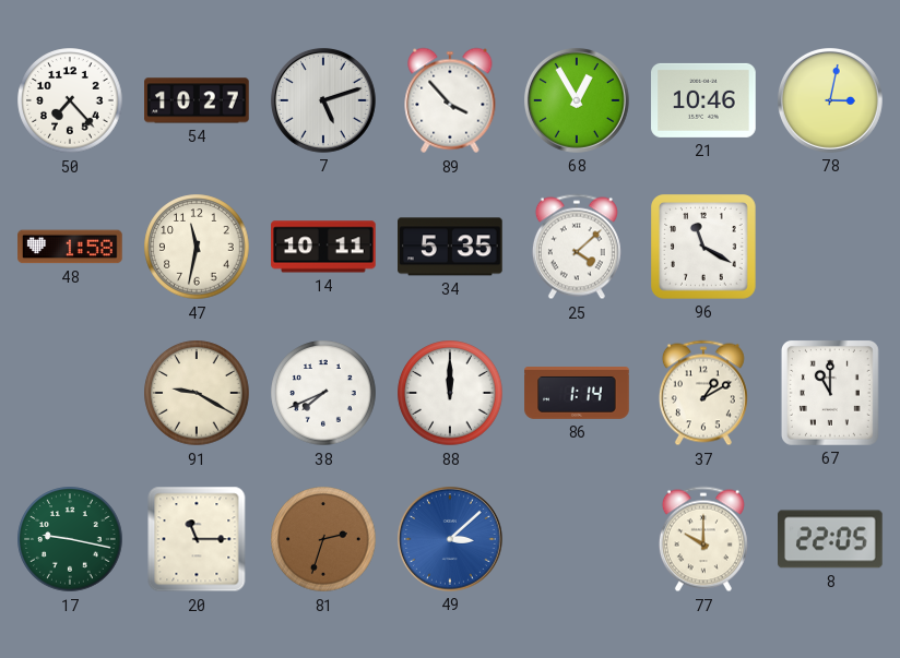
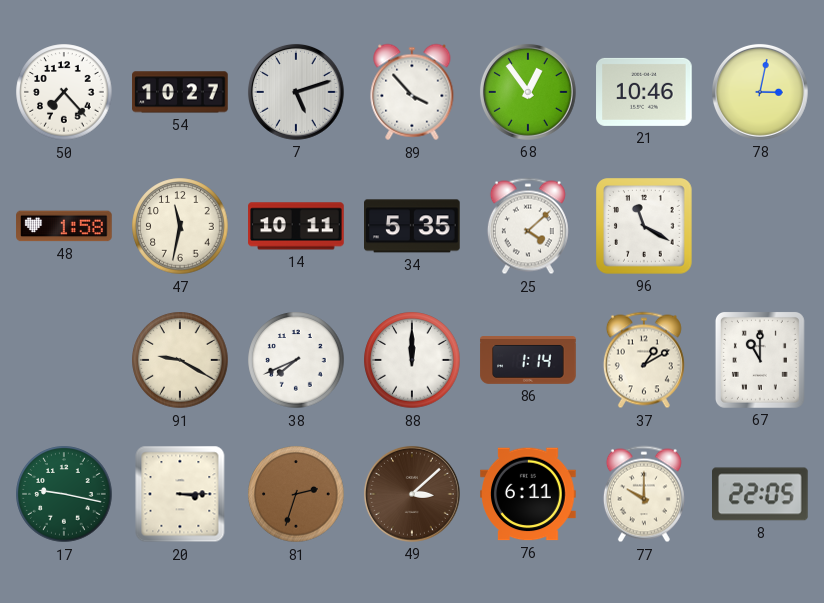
68: 12:55 -> 12:54
20: 11:15 -> 3:15
49 dial: blue -> brown
76: none -> 6:11
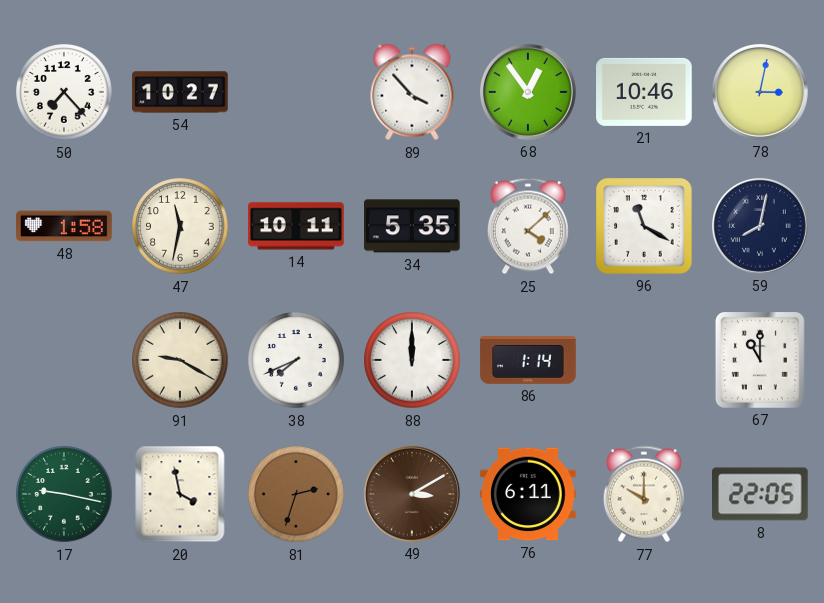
7: 5:12 -> none
59: none -> 8:02
37: 1:10 -> none
20: 3:15 -> 3:58
49: 3:08 -> 3:10
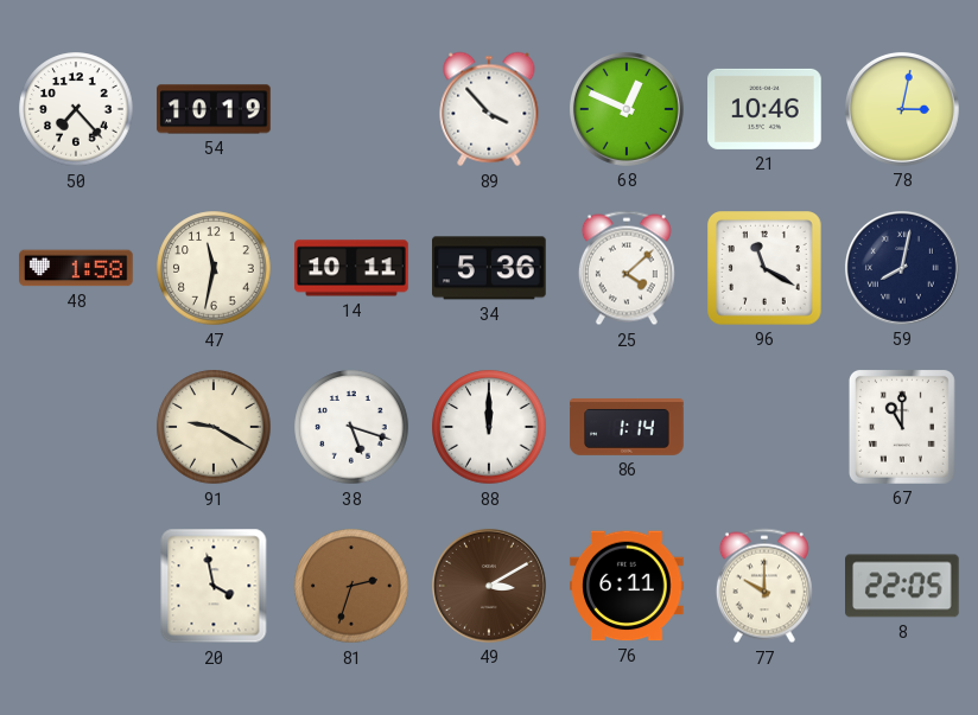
54: 10:27 -> 10:19
68: 12:54 -> 12:49
34: 5:35 -> 5:36
38: 7:41 -> 5:18
17: 9:17 -> none
